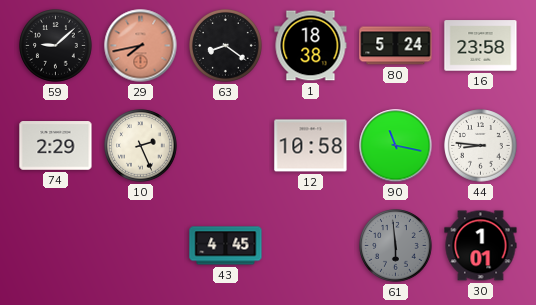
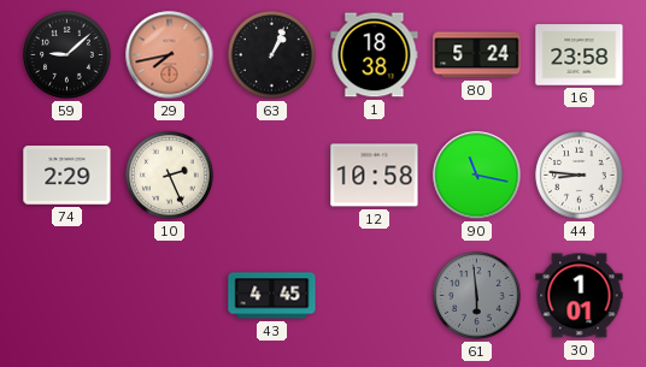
63: 8:21 -> 1:04
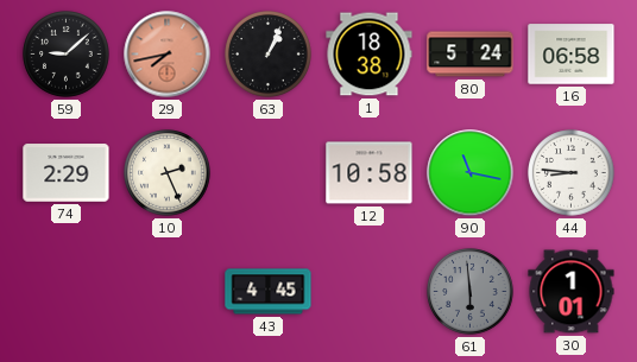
16: 23:58 -> 06:58
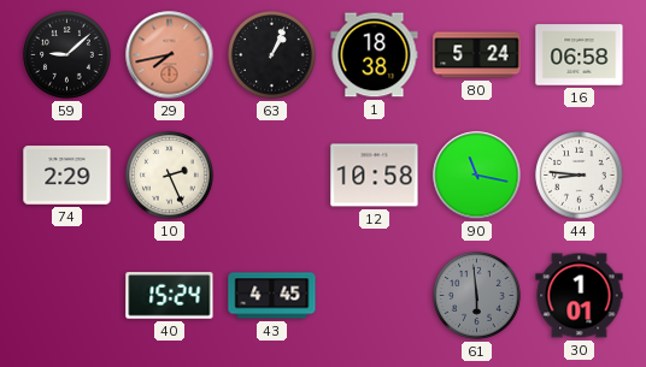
40: none -> 15:24
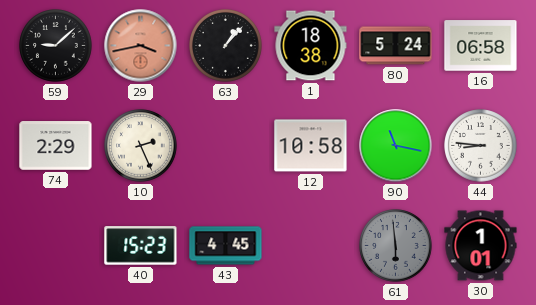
29: 7:43 -> 3:43
63: 1:04 -> 1:07
40: 15:24 -> 15:23
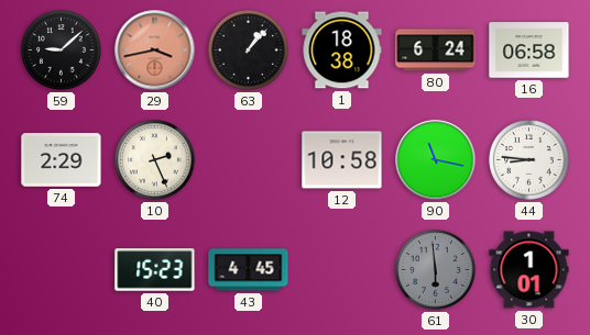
80: 5:24 -> 6:24
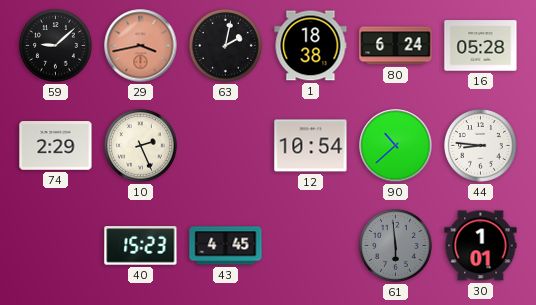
63: 1:07 -> 2:02
16: 06:58 -> 05:28
12: 10:58 -> 10:54
90: 11:17 -> 10:38
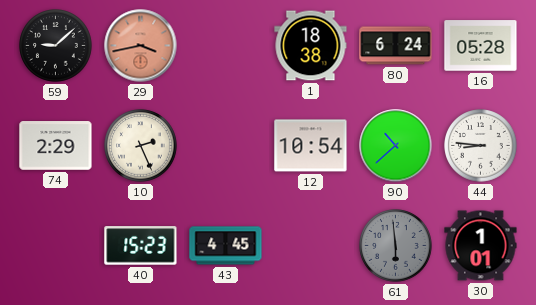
63: 2:02 -> none
